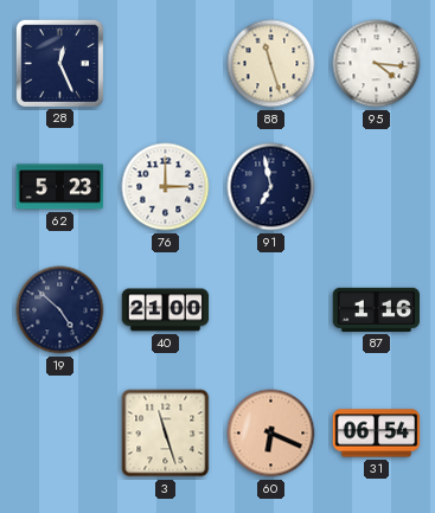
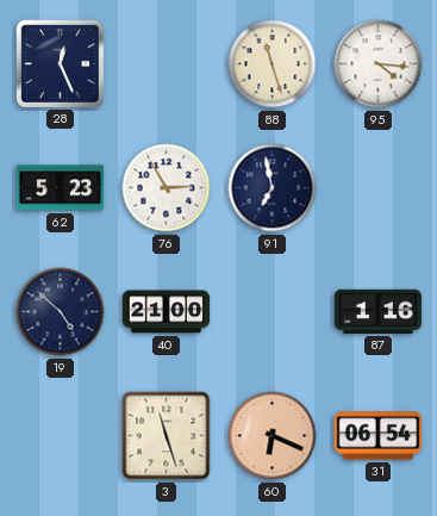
76: 3:00 -> 2:55
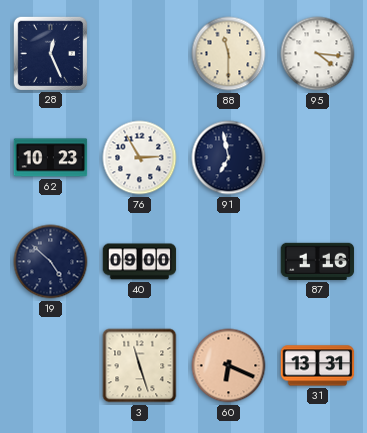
88: 11:27 -> 11:30
62: 5:23 -> 10:23
40: 21:00 -> 09:00
31: 06:54 -> 13:31
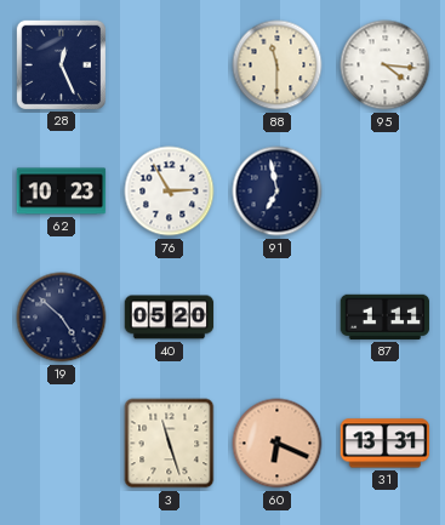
40: 09:00 -> 05:20
87: 1:16 -> 1:11
